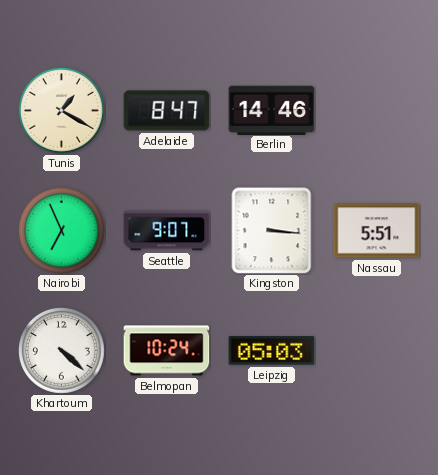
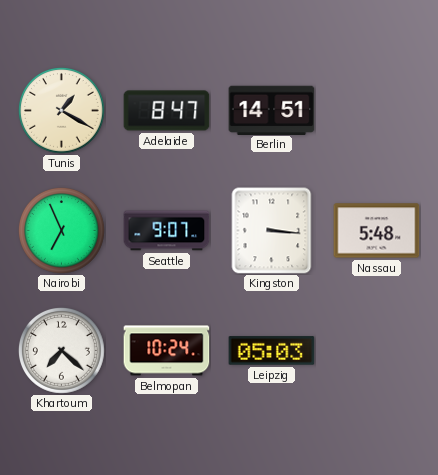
Berlin: 14:46 -> 14:51
Nassau: 5:51 -> 5:48
Khartoum: 4:22 -> 7:22
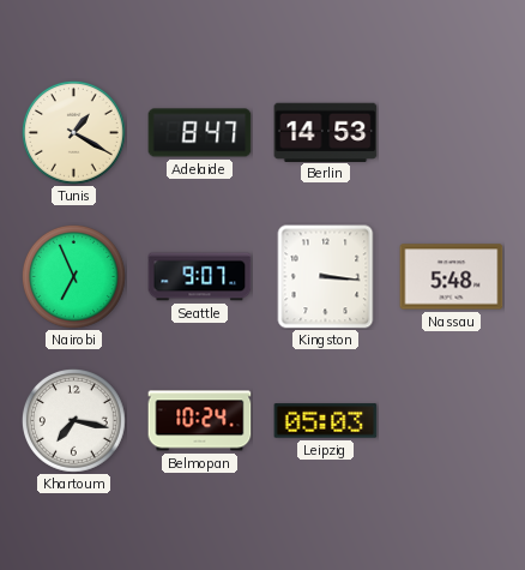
Berlin: 14:51 -> 14:53
Khartoum: 7:22 -> 7:17
